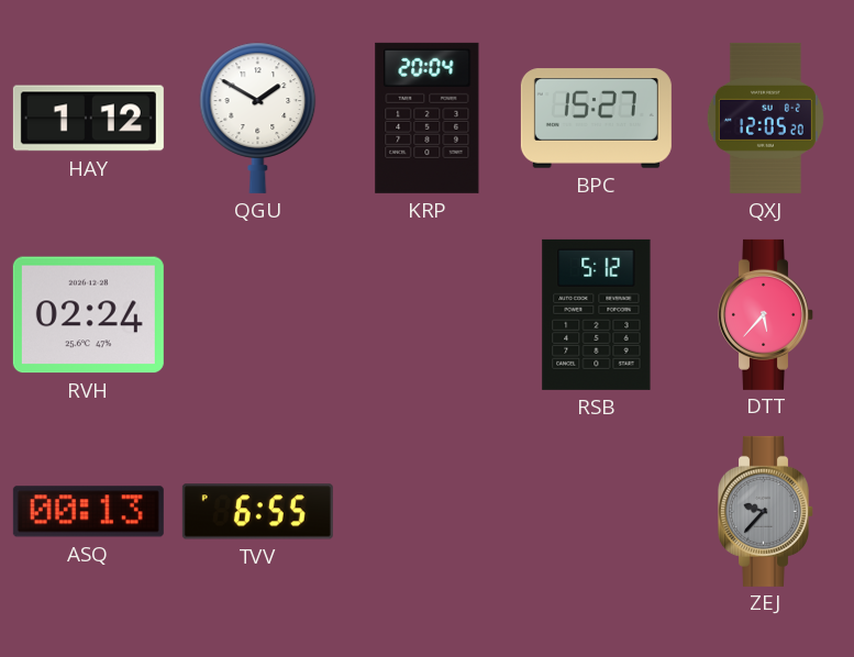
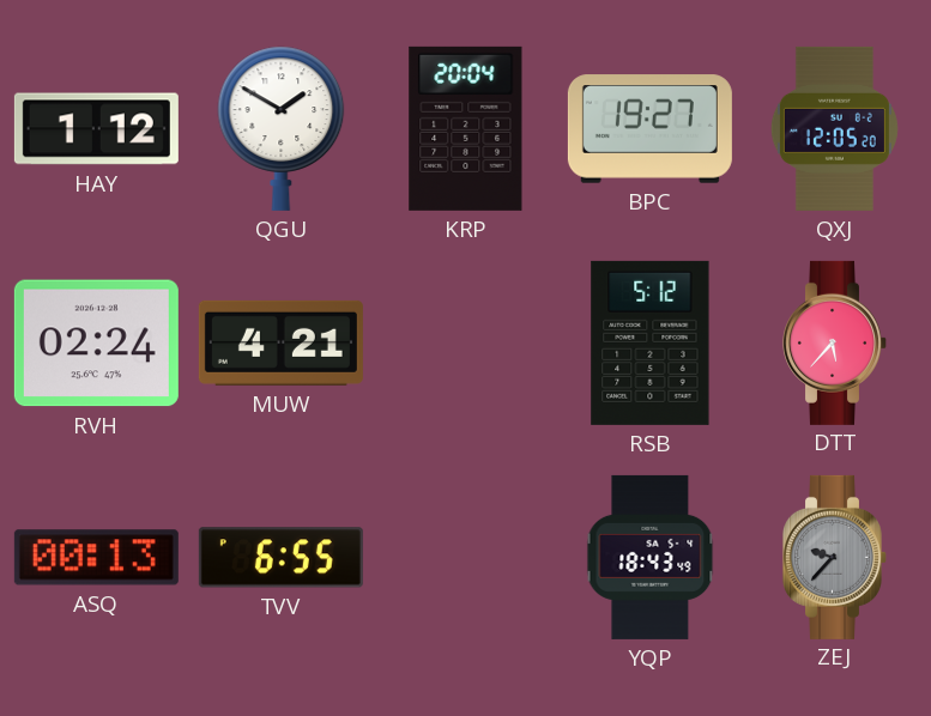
BPC: 15:27 -> 19:27
MUW: none -> 4:21
YQP: none -> 18:43
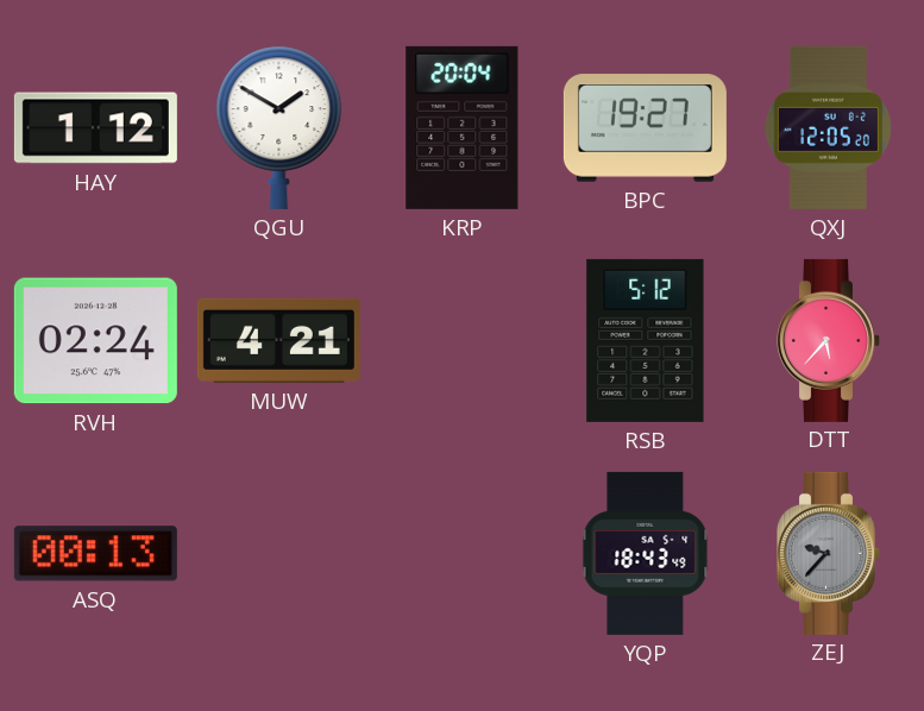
TVV: 6:55 -> none
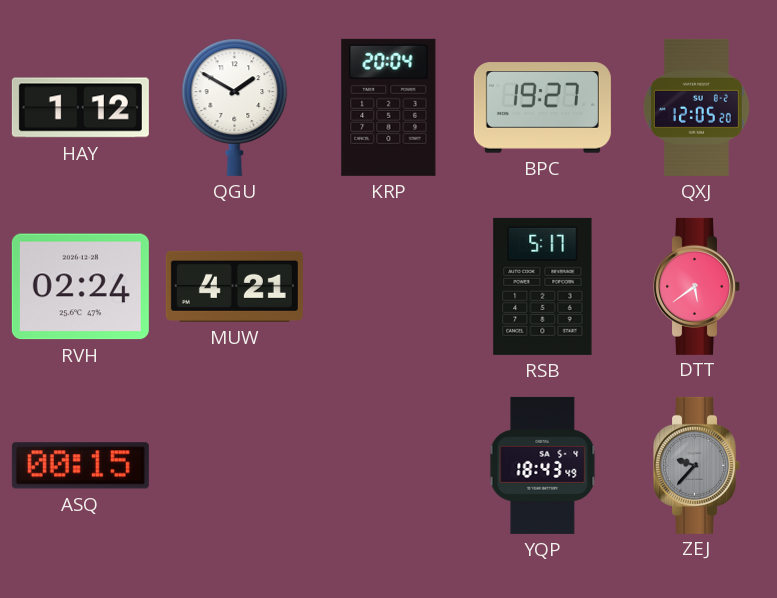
RSB: 5:12 -> 5:17
DTT: 5:37 -> 5:39
ASQ: 00:13 -> 00:15
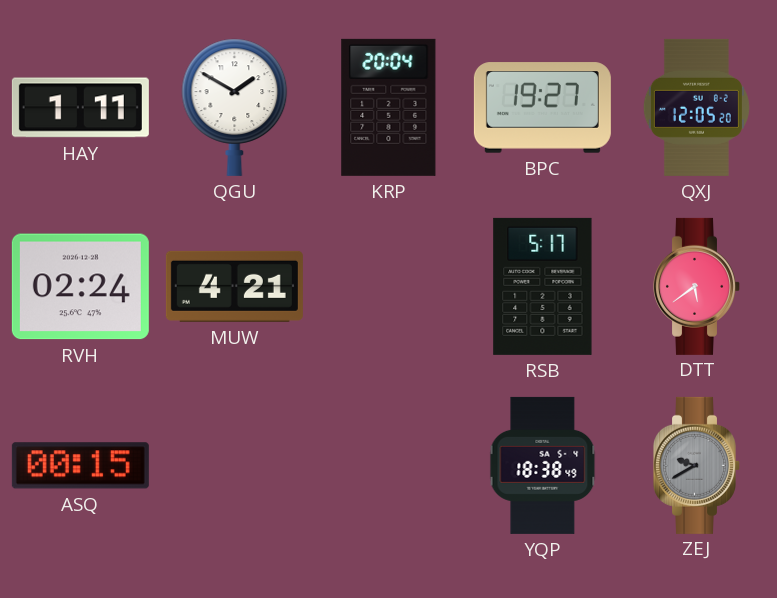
HAY: 1:12 -> 1:11
YQP: 18:43 -> 18:38
ZEJ: 9:37 -> 9:40
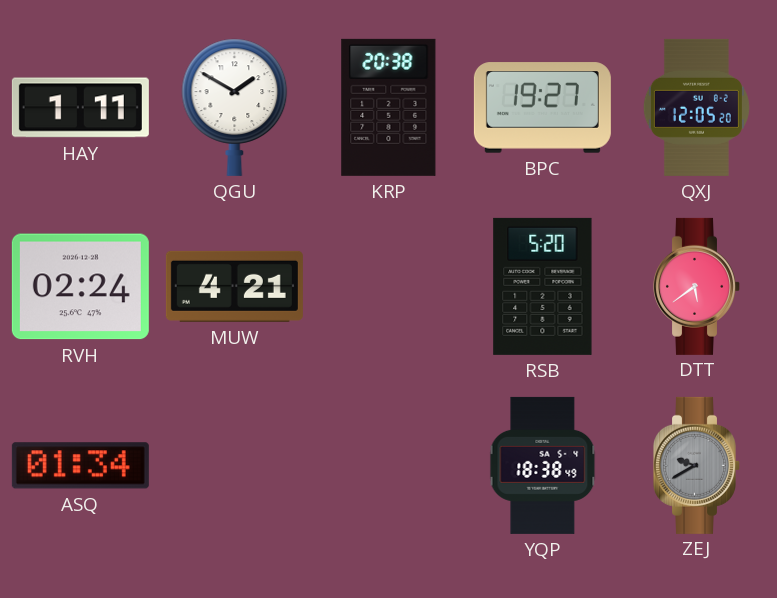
KRP: 20:04 -> 20:38
RSB: 5:17 -> 5:20
ASQ: 00:15 -> 01:34
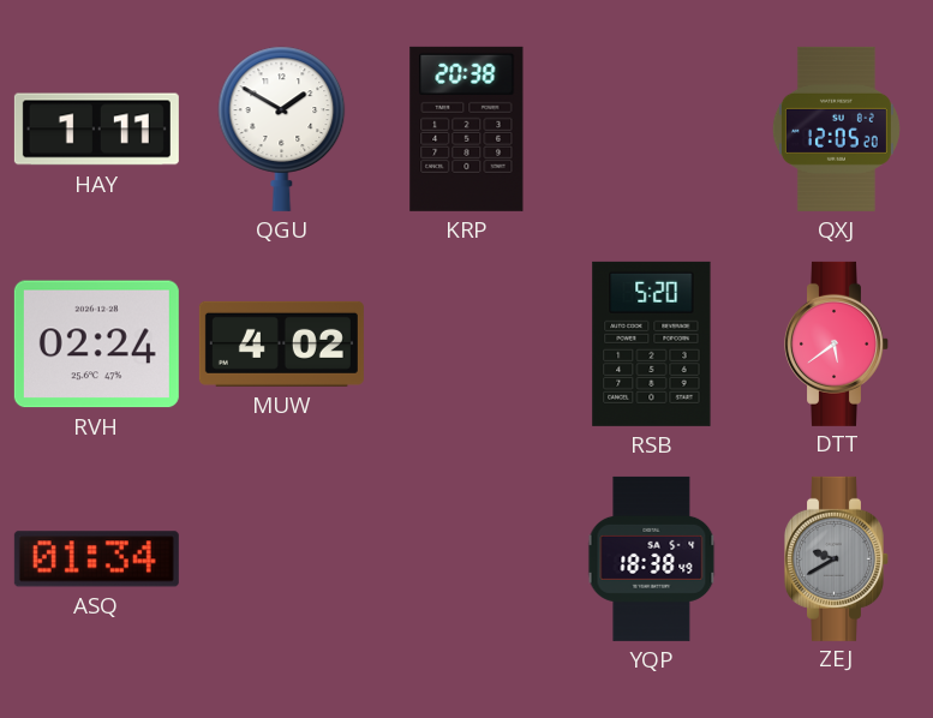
BPC: 19:27 -> none
MUW: 4:21 -> 4:02
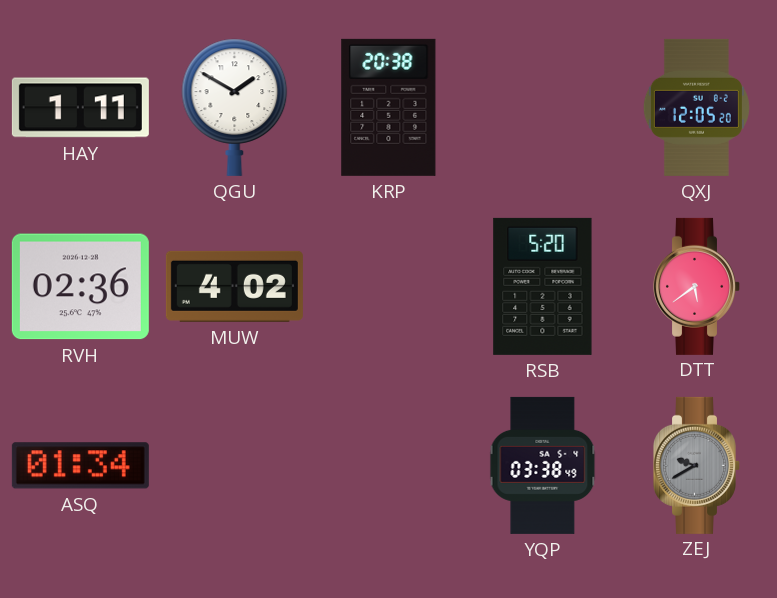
RVH: 02:24 -> 02:36
YQP: 18:38 -> 03:38
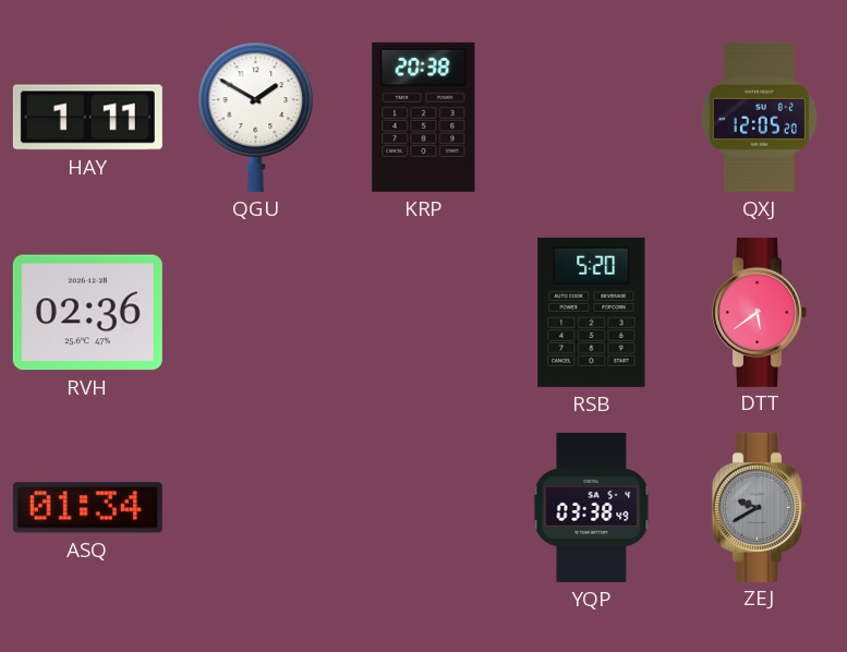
MUW: 4:02 -> none
